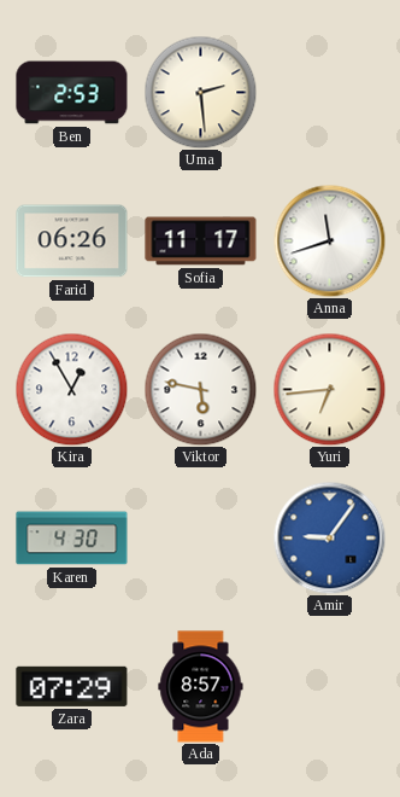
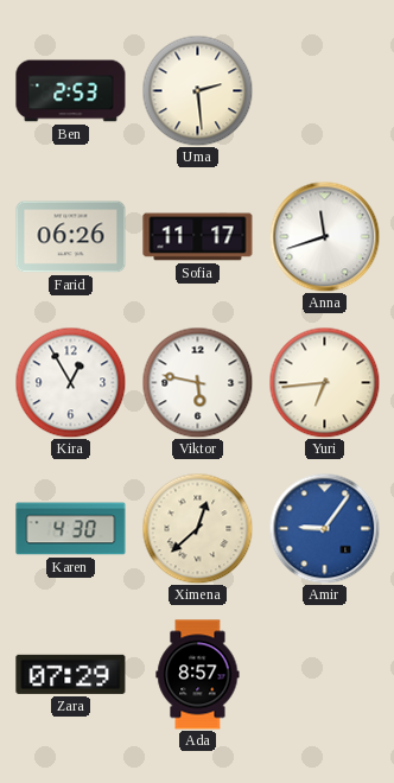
Ximena: none -> 12:38
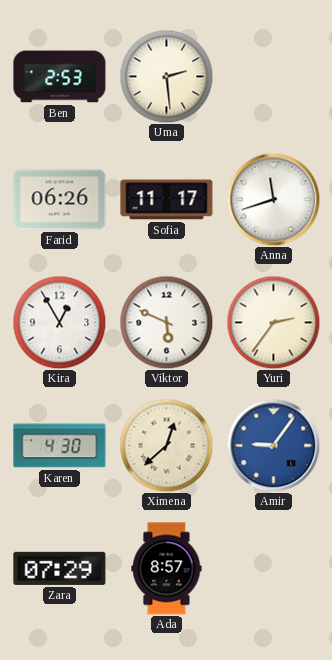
Viktor: 5:47 -> 5:49
Yuri: 6:44 -> 2:36
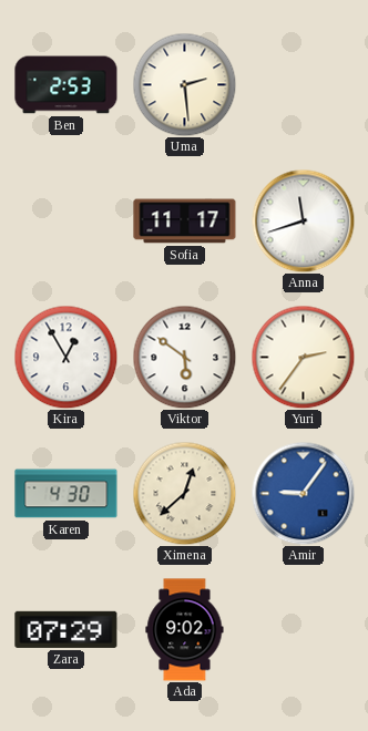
Farid: 06:26 -> none
Viktor: 5:49 -> 5:51
Ada: 8:57 -> 9:02
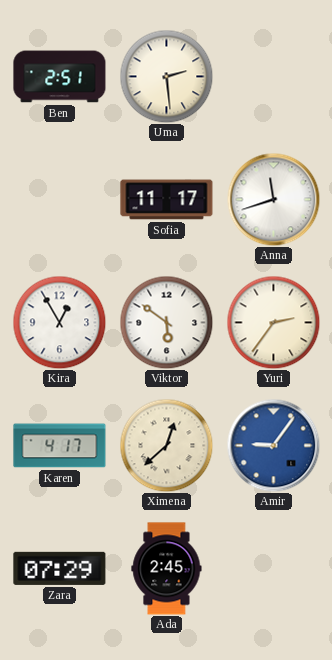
Ben: 2:53 -> 2:51
Karen: 4:30 -> 4:17
Ada: 9:02 -> 2:45
